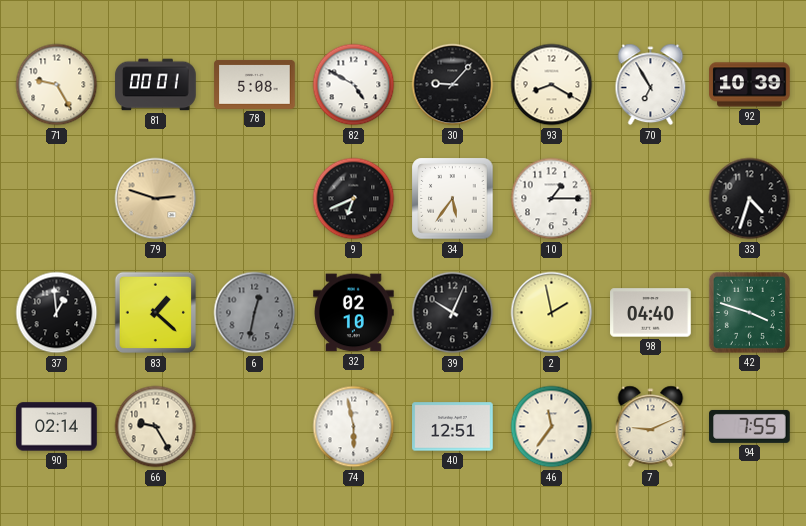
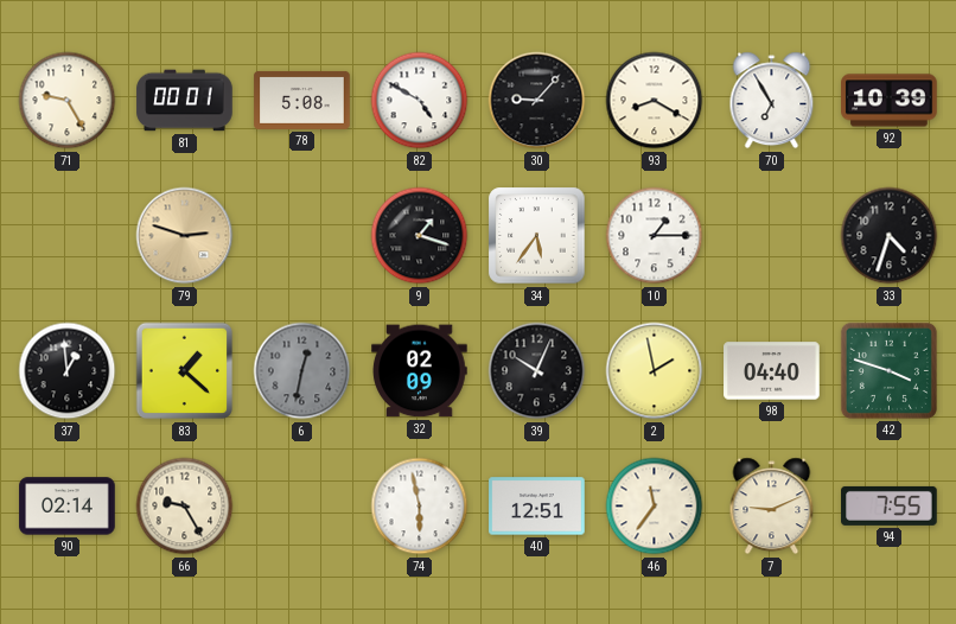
9: 6:41 -> 1:18
32: 02:10 -> 02:09
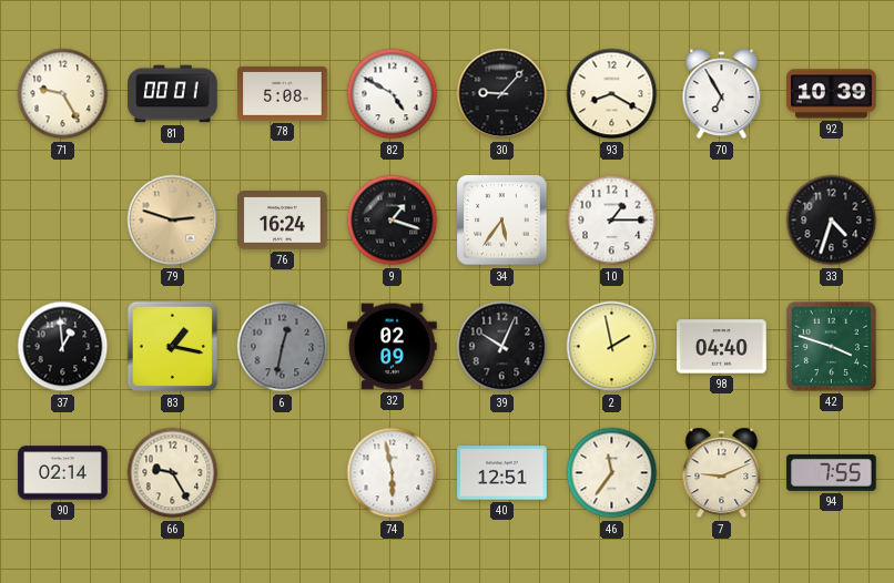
76: none -> 16:24
83: 1:22 -> 1:17
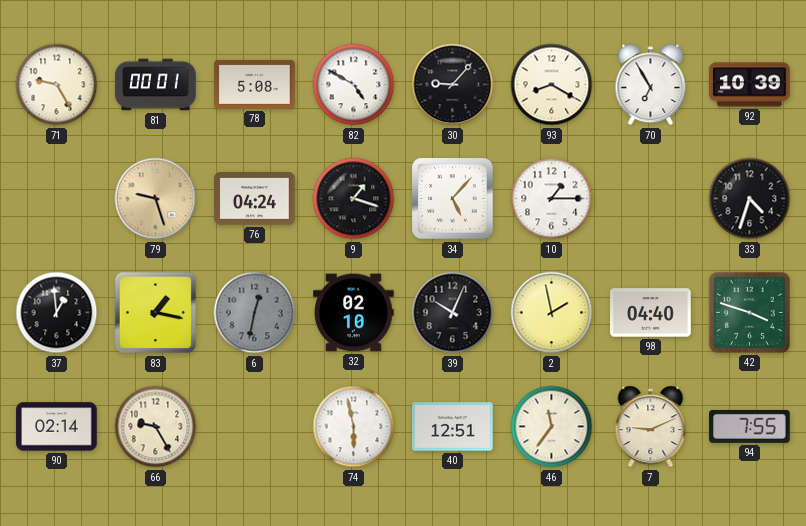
79: 2:48 -> 9:27
76: 16:24 -> 04:24
34: 5:36 -> 5:07
32: 02:09 -> 02:10
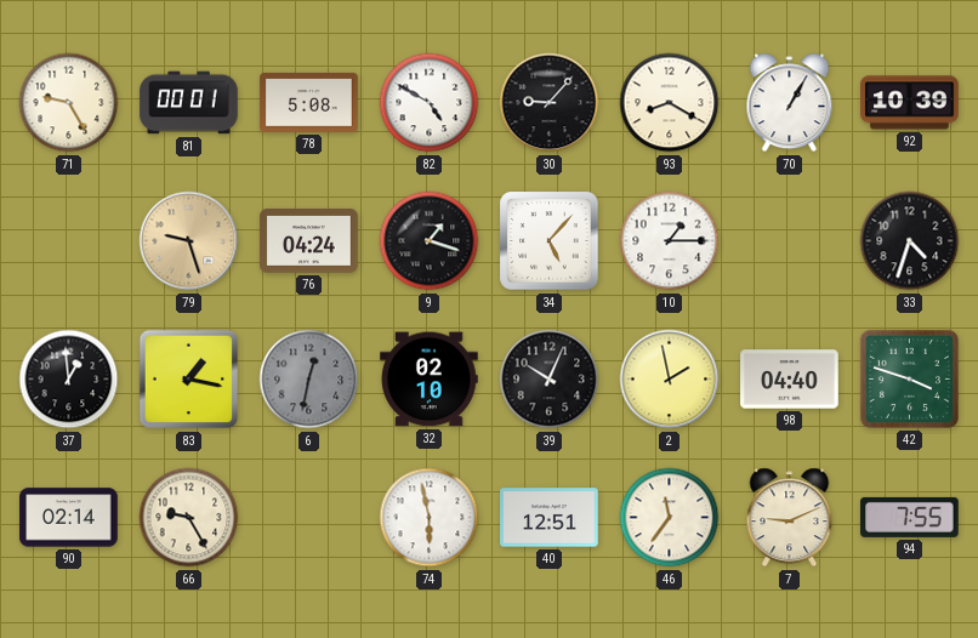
70: 6:55 -> 1:05
